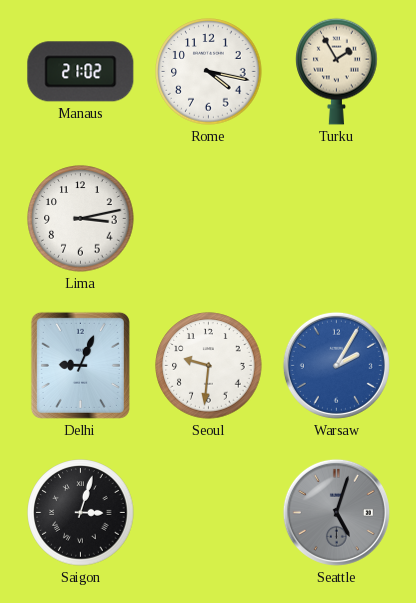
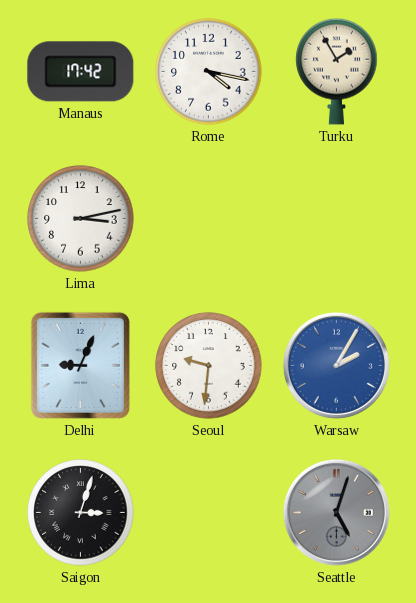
Manaus: 21:02 -> 17:42
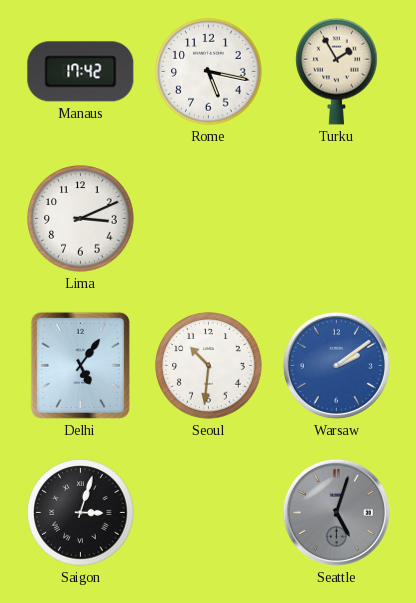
Rome: 4:17 -> 5:17
Lima: 3:13 -> 3:11
Delhi: 9:04 -> 5:06
Seoul: 9:31 -> 10:31
Warsaw: 2:05 -> 2:09
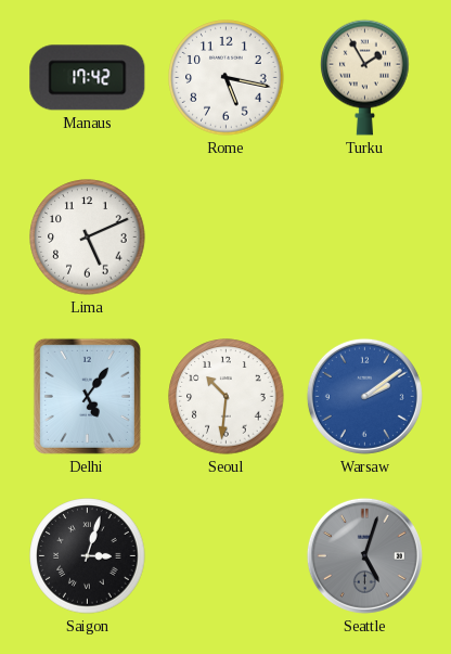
Lima: 3:11 -> 5:11
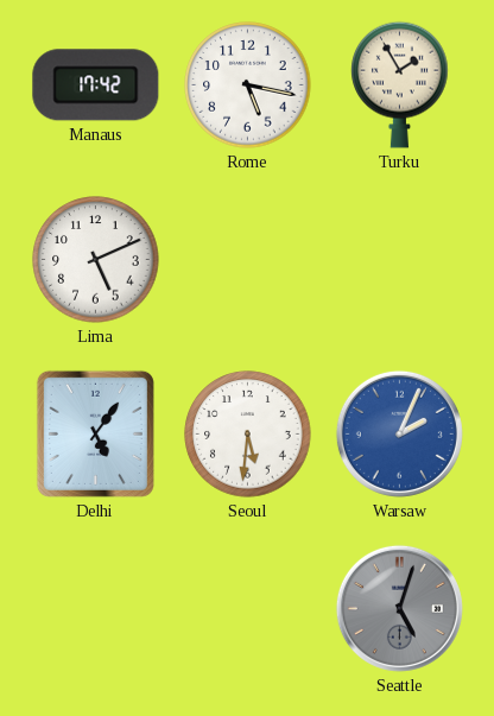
Seoul: 10:31 -> 5:31
Warsaw: 2:09 -> 2:04
Saigon: 3:03 -> none
